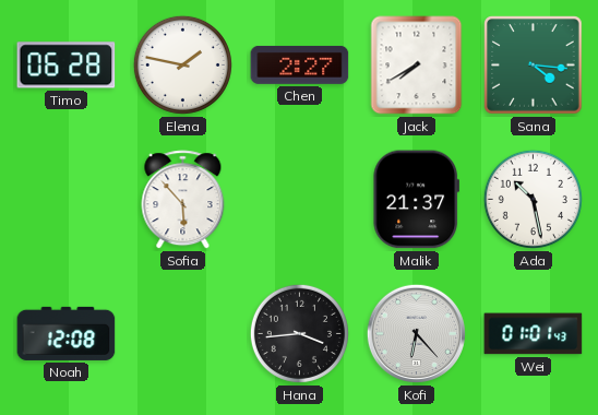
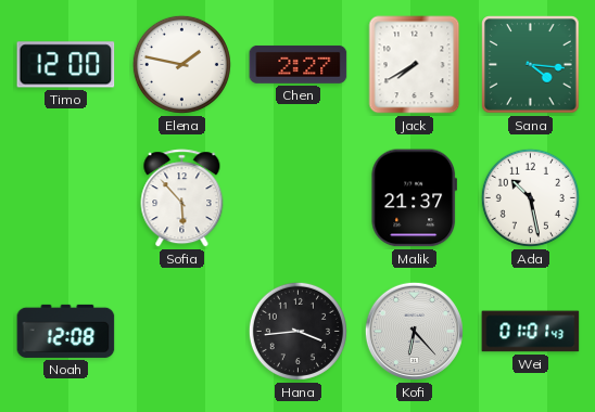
Timo: 06:28 -> 12:00
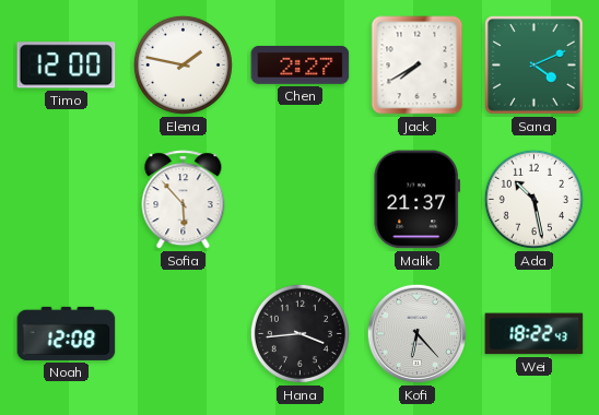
Sana: 4:16 -> 4:11
Wei: 01:01 -> 18:22
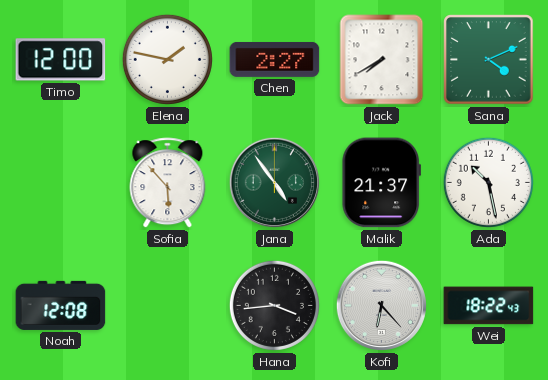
Jana: none -> 4:54
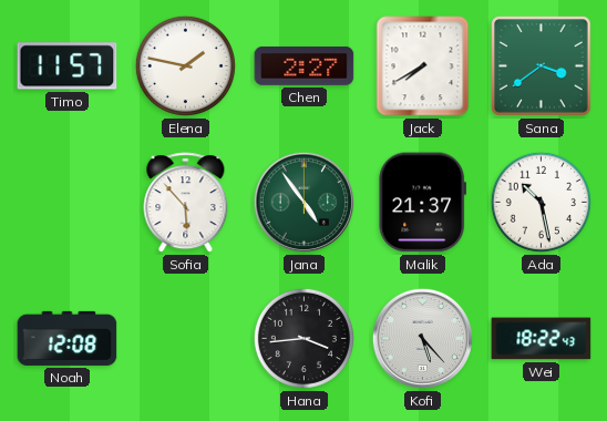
Timo: 12:00 -> 11:57
Sana: 4:11 -> 3:39
Kofi: 6:23 -> 5:23
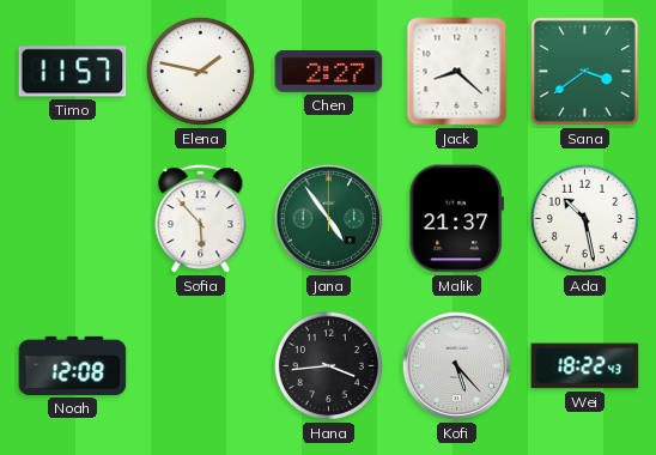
Jack: 7:40 -> 8:22
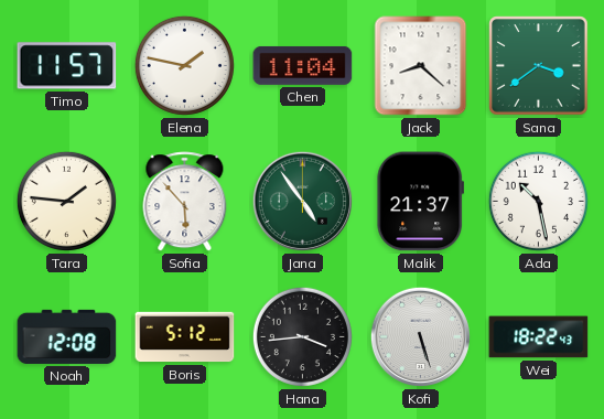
Chen: 2:27 -> 11:04
Tara: none -> 1:46
Boris: none -> 5:12
Kofi: 5:23 -> 5:27
